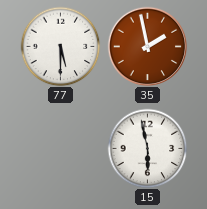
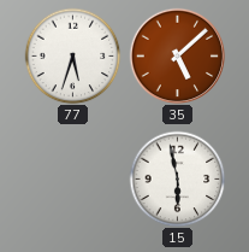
77: 5:30 -> 5:33
35: 1:58 -> 5:08
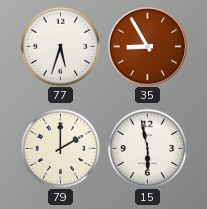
35: 5:08 -> 8:55
79: none -> 2:00
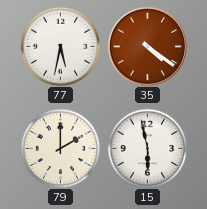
77: 5:33 -> 5:32
35: 8:55 -> 4:21
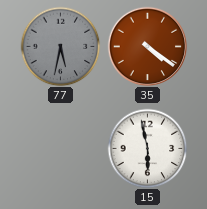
77 dial: white -> grey
79: 2:00 -> none
